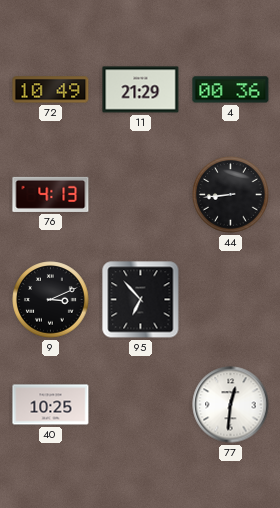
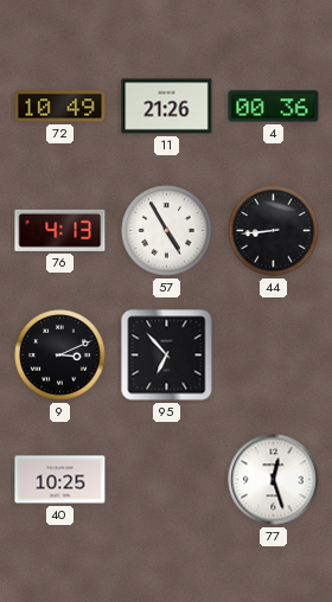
11: 21:29 -> 21:26
57: none -> 4:55
77: 12:31 -> 12:27
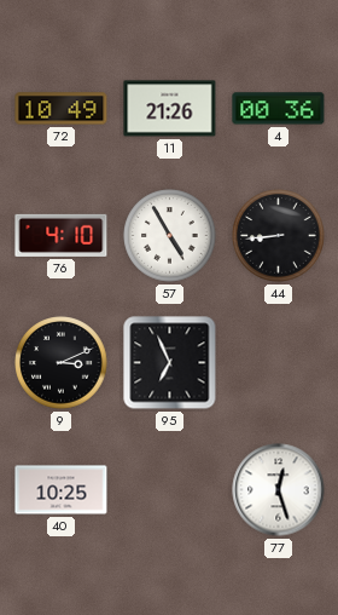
76: 4:13 -> 4:10
95: 6:53 -> 6:56
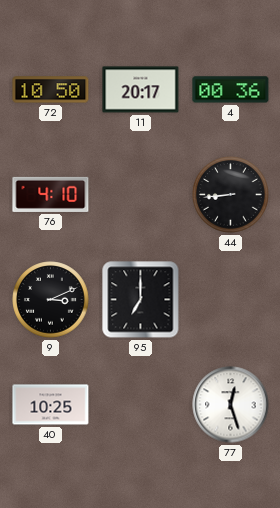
72: 10:49 -> 10:50
11: 21:26 -> 20:17
57: 4:55 -> none
95: 6:56 -> 7:00
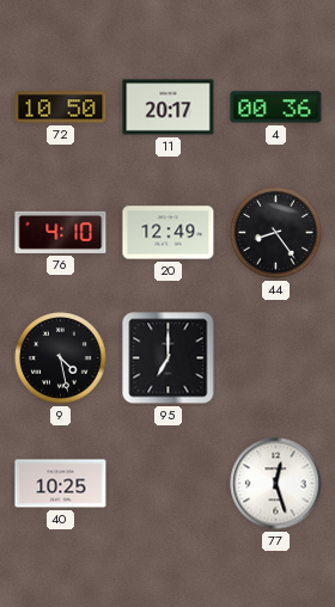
20: none -> 12:49
44: 8:44 -> 8:24
9: 3:11 -> 4:28
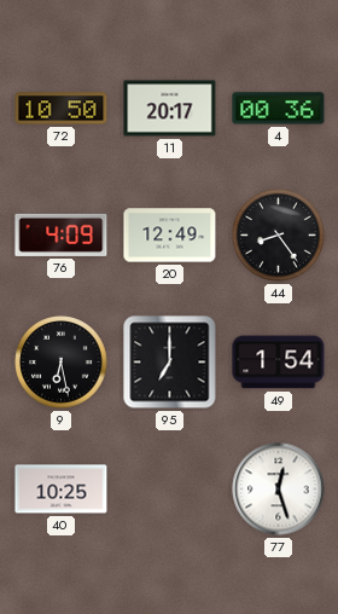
76: 4:10 -> 4:09
9: 4:28 -> 6:28
49: none -> 1:54
